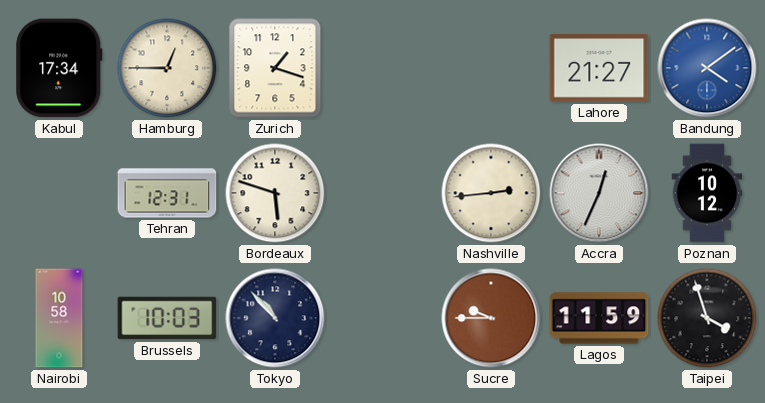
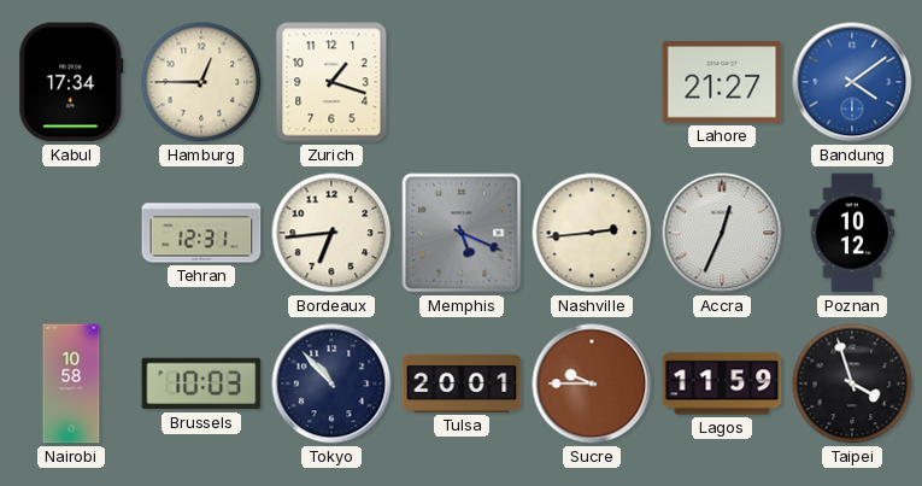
Bordeaux: 5:48 -> 6:44
Memphis: none -> 5:19
Tulsa: none -> 20:01
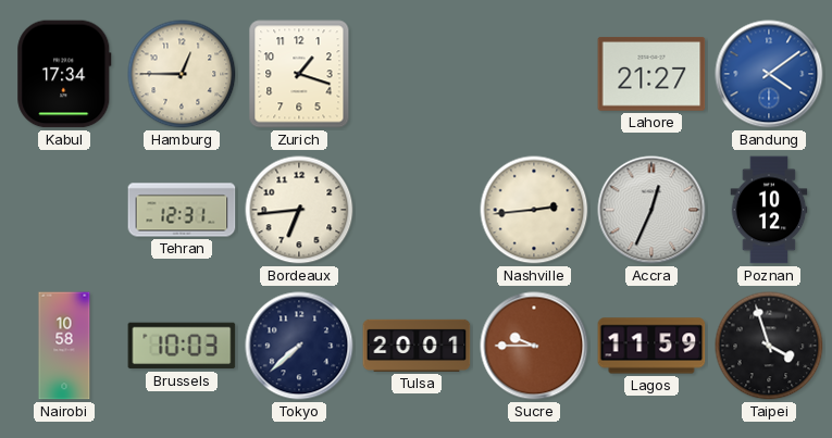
Memphis: 5:19 -> none
Tokyo: 10:53 -> 7:38
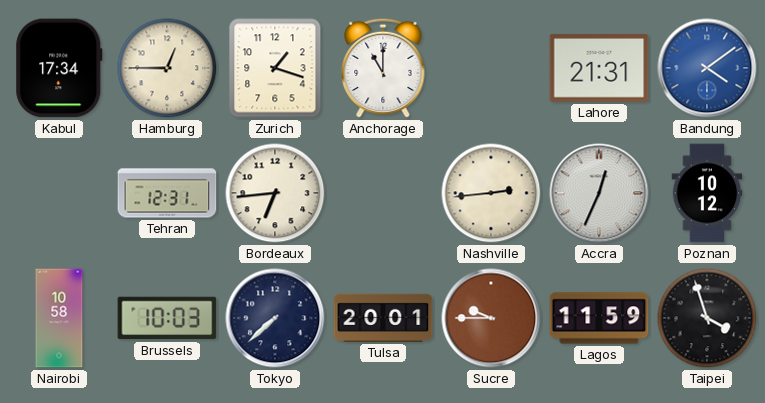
Anchorage: none -> 11:00
Lahore: 21:27 -> 21:31
